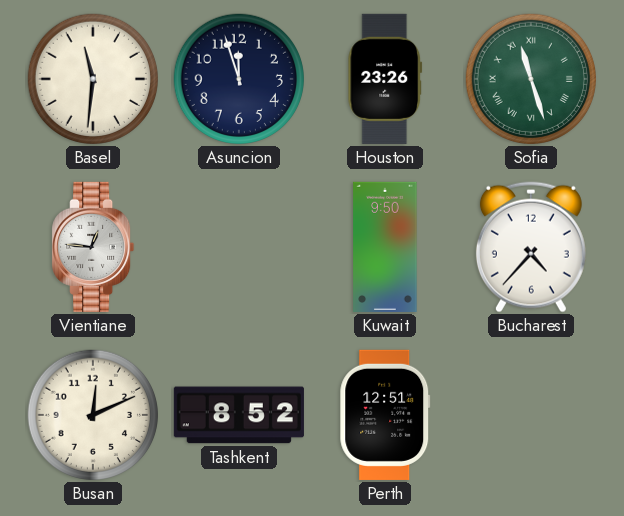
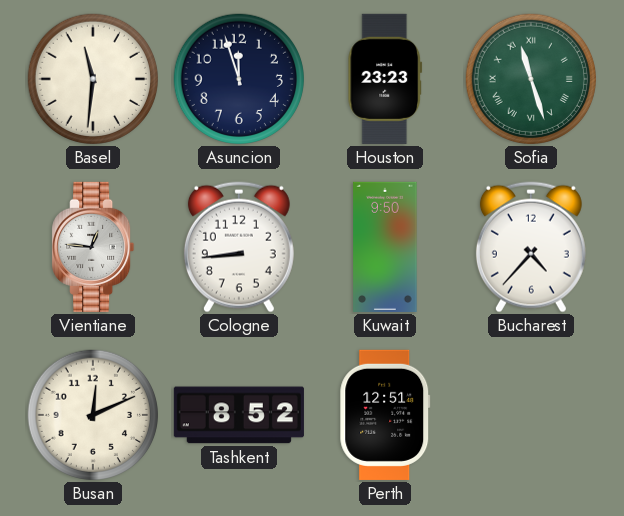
Houston: 23:26 -> 23:23
Cologne: none -> 8:44
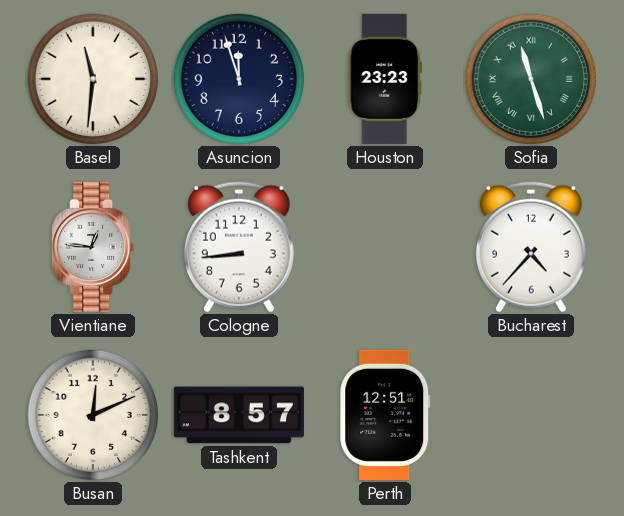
Kuwait: 9:50 -> none
Tashkent: 8:52 -> 8:57
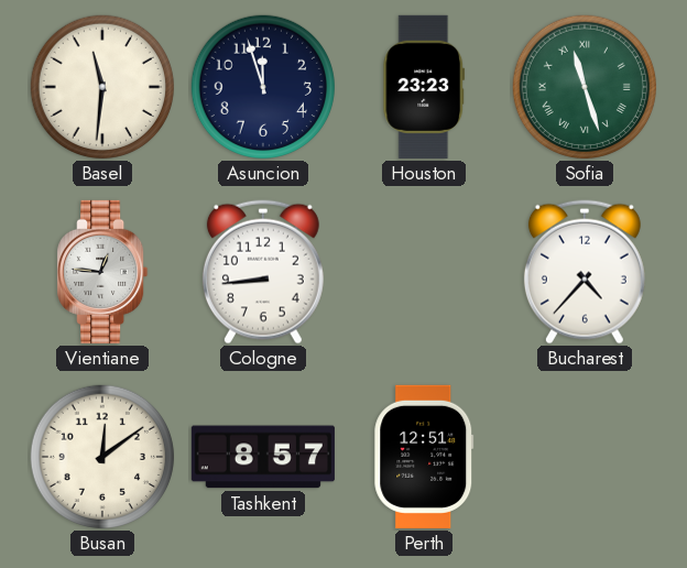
Busan: 12:11 -> 12:09
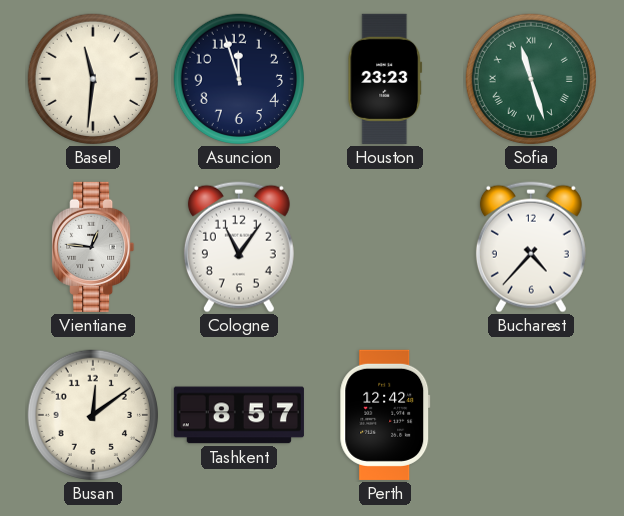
Cologne: 8:44 -> 11:06
Perth: 12:51 -> 12:42
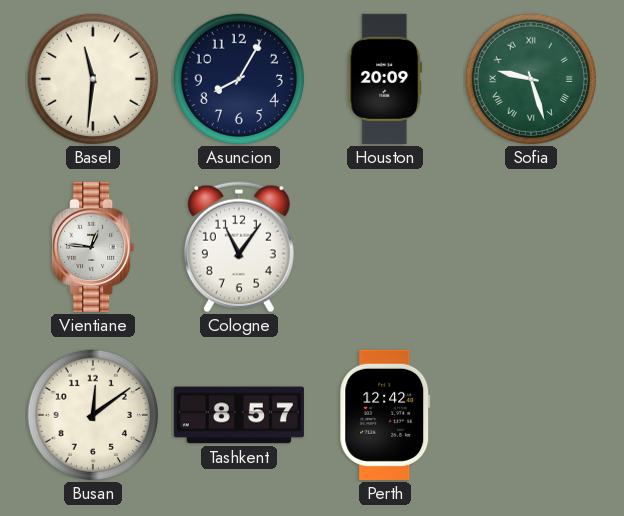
Asuncion: 11:57 -> 8:05
Houston: 23:23 -> 20:09
Sofia: 11:27 -> 9:27
Bucharest: 4:37 -> none
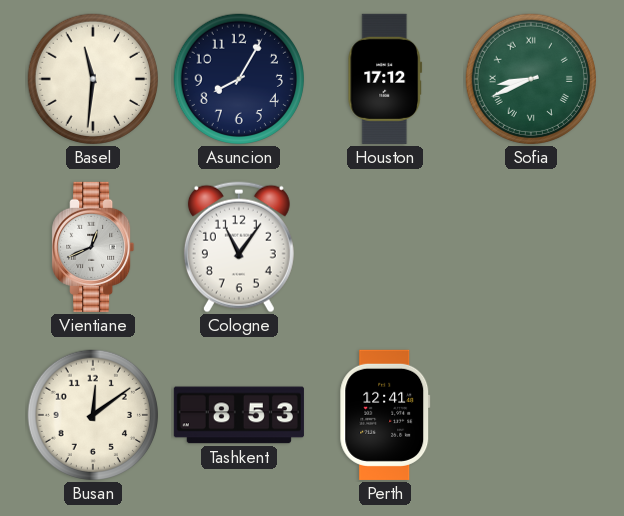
Houston: 20:09 -> 17:12
Sofia: 9:27 -> 8:41
Vientiane: 12:46 -> 12:41
Tashkent: 8:57 -> 8:53
Perth: 12:42 -> 12:41
